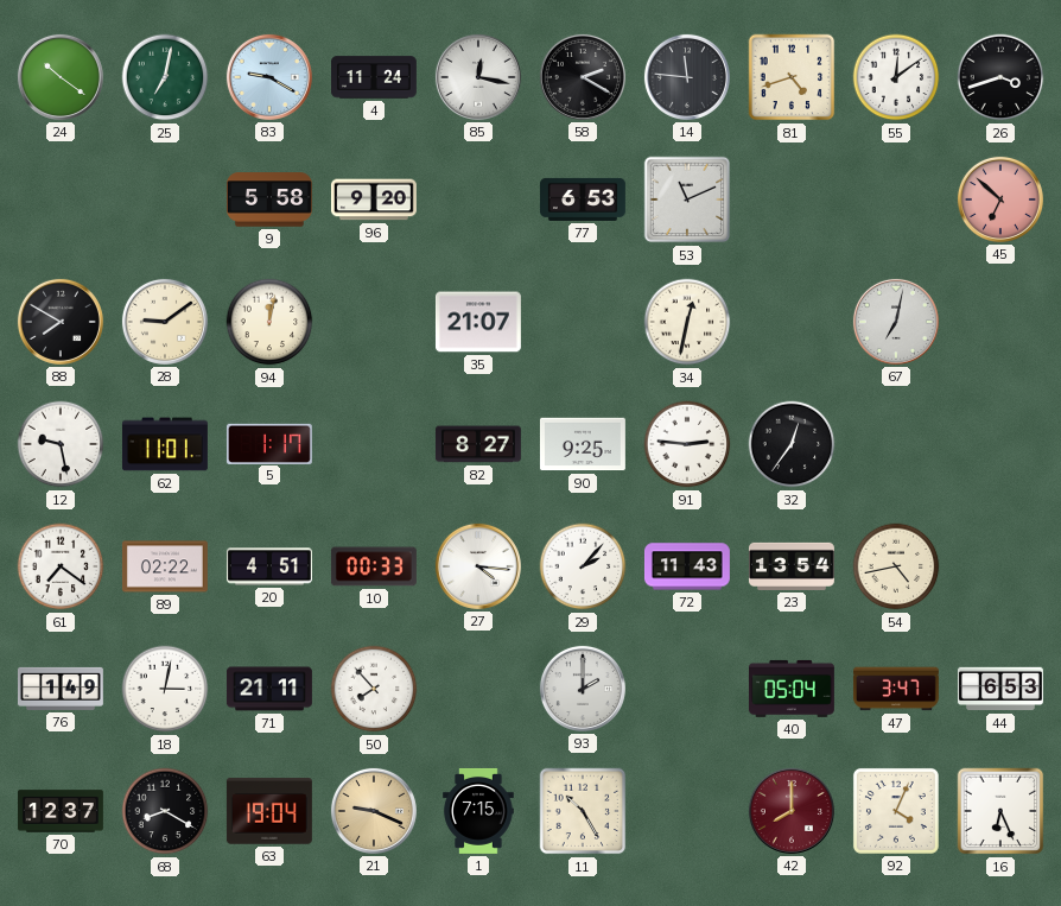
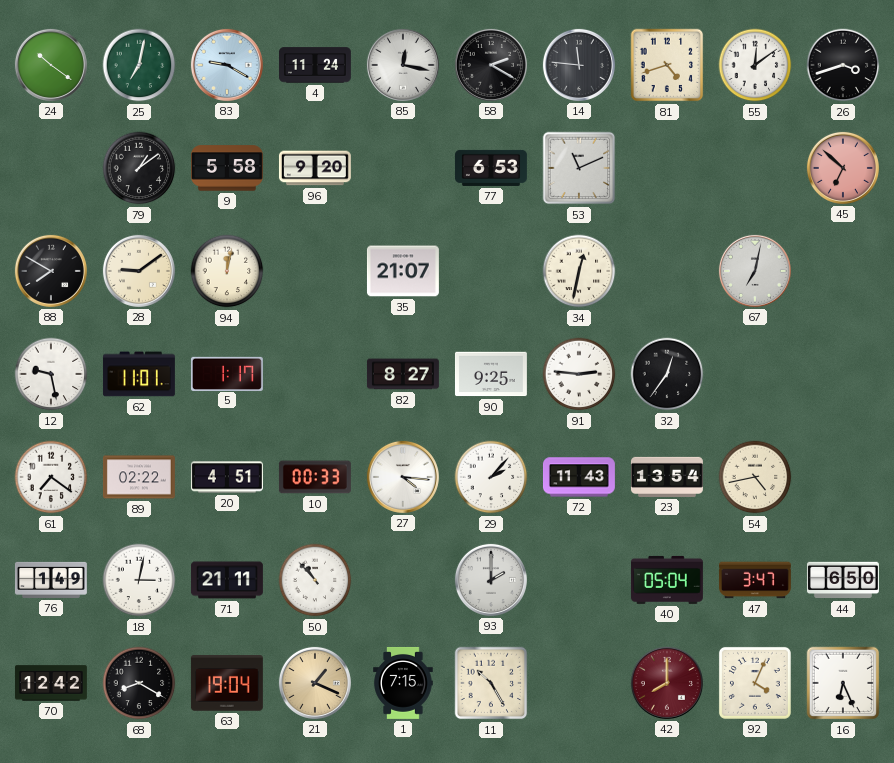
79: none -> 1:09
50: 7:53 -> 10:53
44: 6:53 -> 6:50
70: 12:37 -> 12:42
21: 9:19 -> 1:19
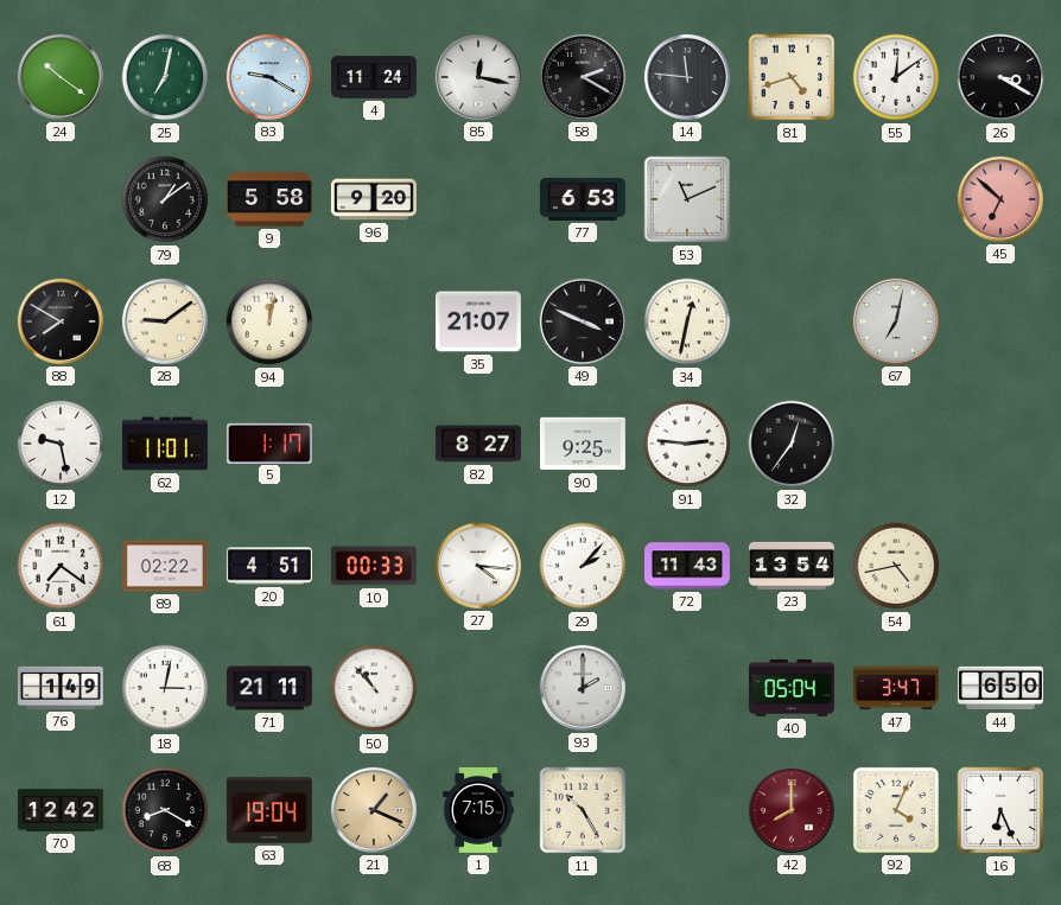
26: 3:42 -> 3:20
49: none -> 3:49
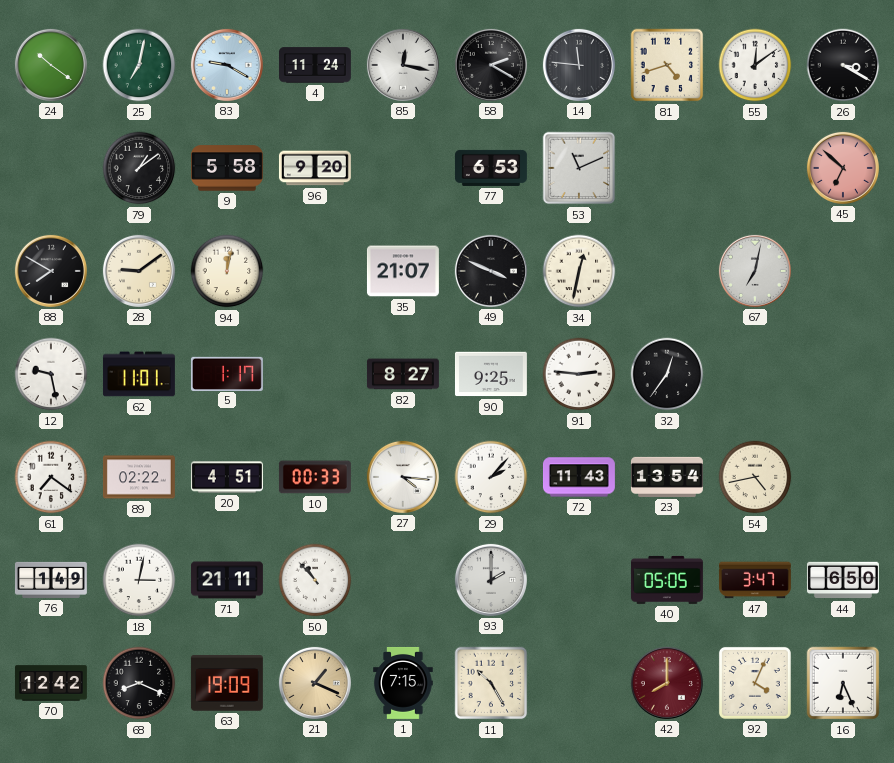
40: 05:04 -> 05:05
68: 8:20 -> 8:19
63: 19:04 -> 19:09
